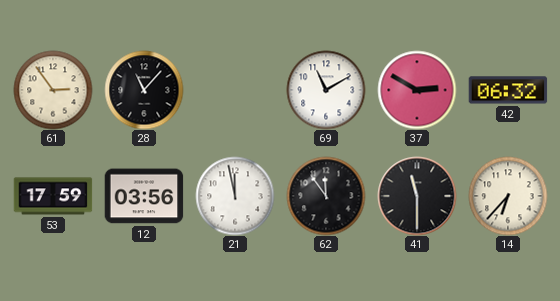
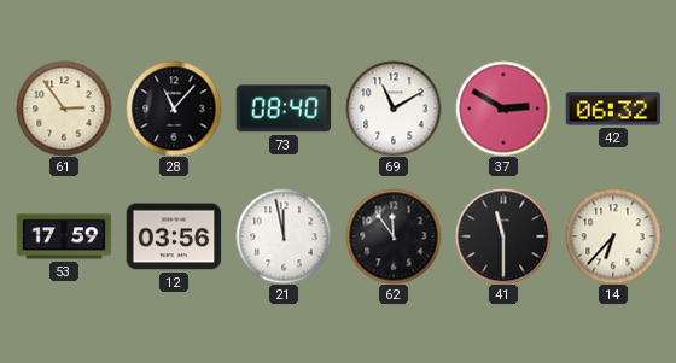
73: none -> 08:40
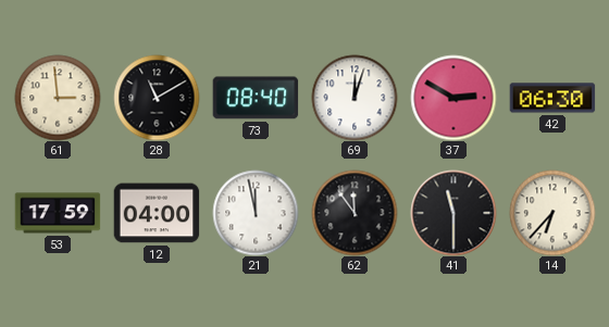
61: 2:54 -> 2:59
28: 11:07 -> 11:10
69: 11:10 -> 12:03
42: 06:32 -> 06:30
12: 03:56 -> 04:00
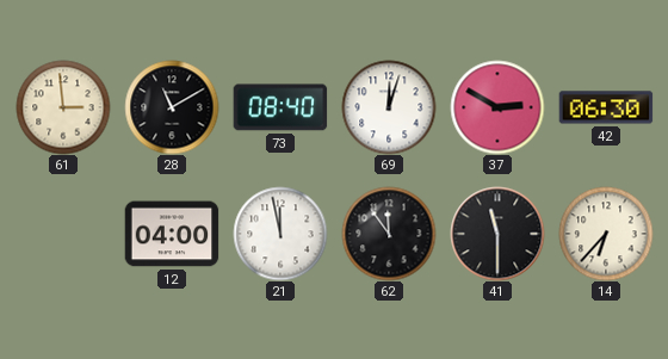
53: 17:59 -> none
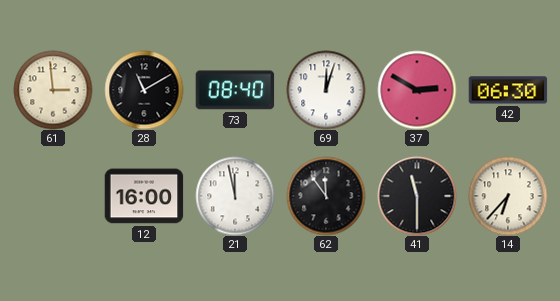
12: 04:00 -> 16:00
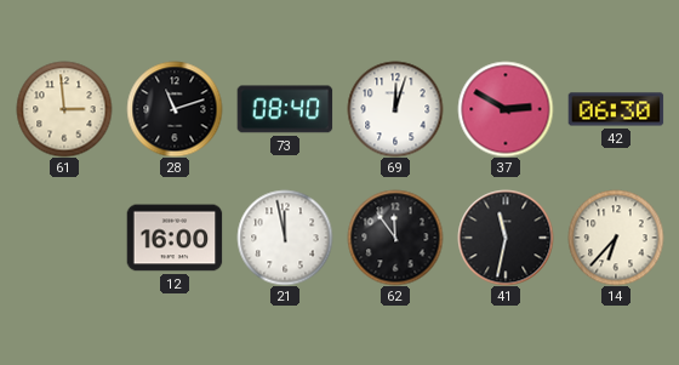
28: 11:10 -> 11:12
41: 11:30 -> 11:32
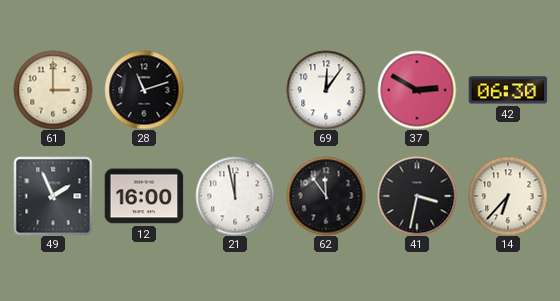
61: 2:59 -> 3:00
73: 08:40 -> none
69: 12:03 -> 12:06
49: none -> 1:56
41: 11:32 -> 3:32
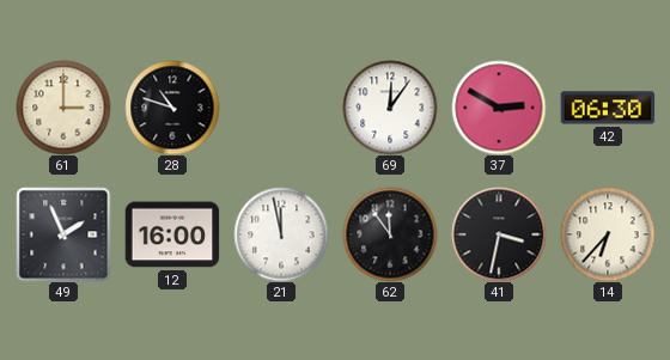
28: 11:12 -> 10:48
